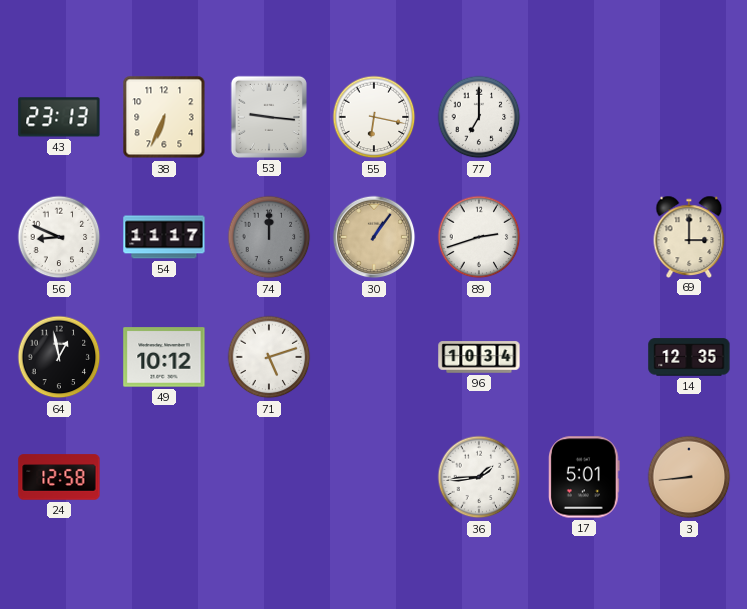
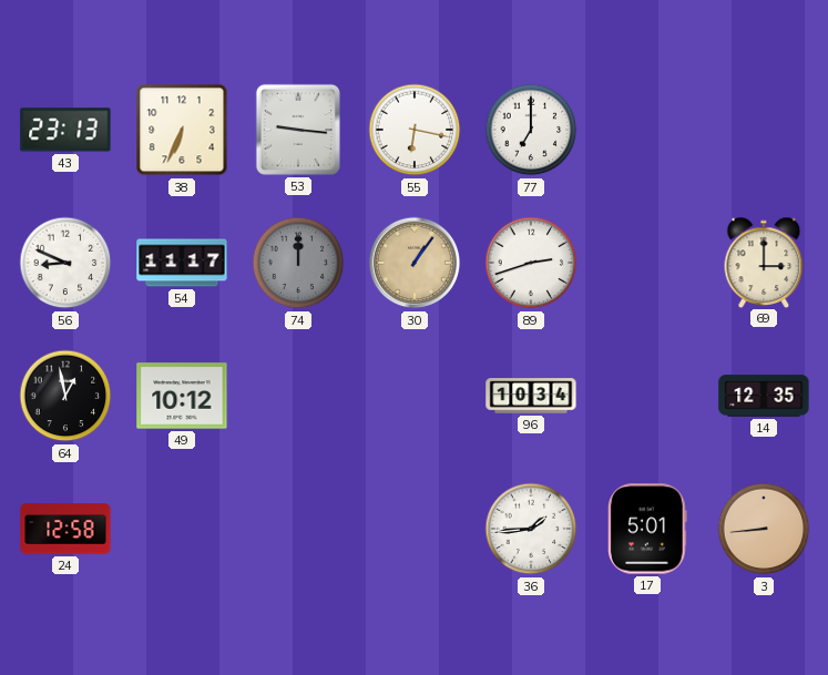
71: 5:12 -> none
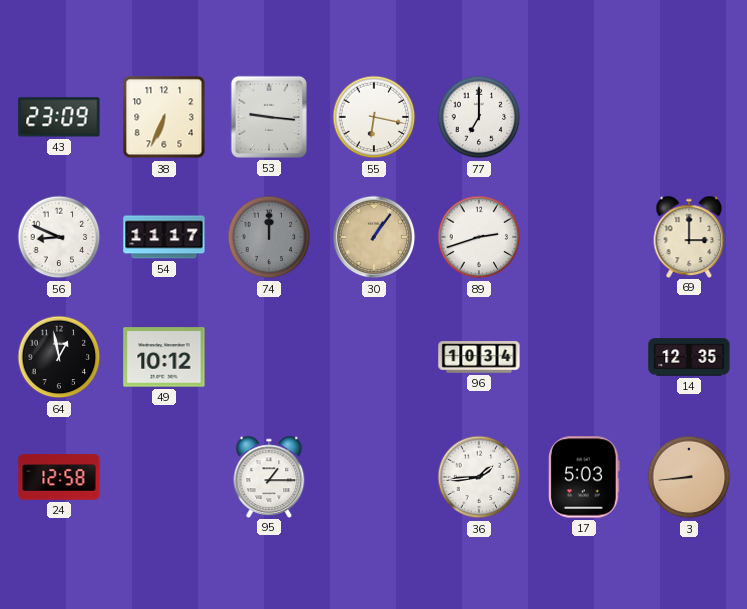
43: 23:13 -> 23:09
95: none -> 1:15
17: 5:01 -> 5:03
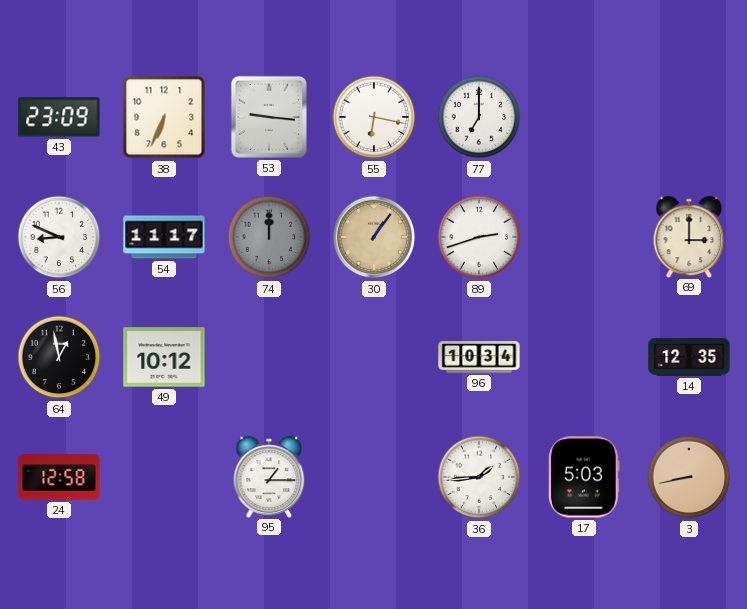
3: 8:44 -> 8:43
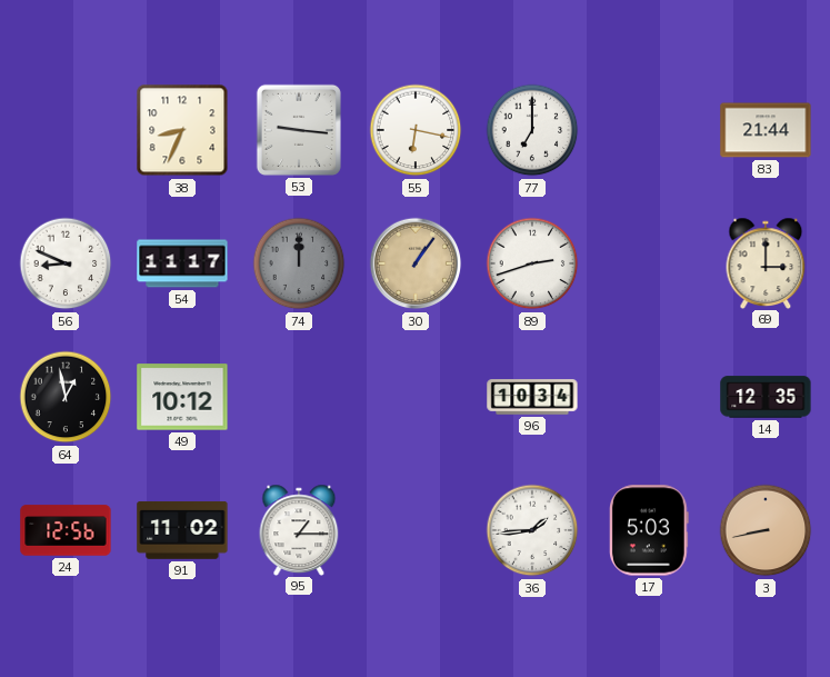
43: 23:09 -> none
38: 6:34 -> 8:34
83: none -> 21:44
24: 12:58 -> 12:56
91: none -> 11:02
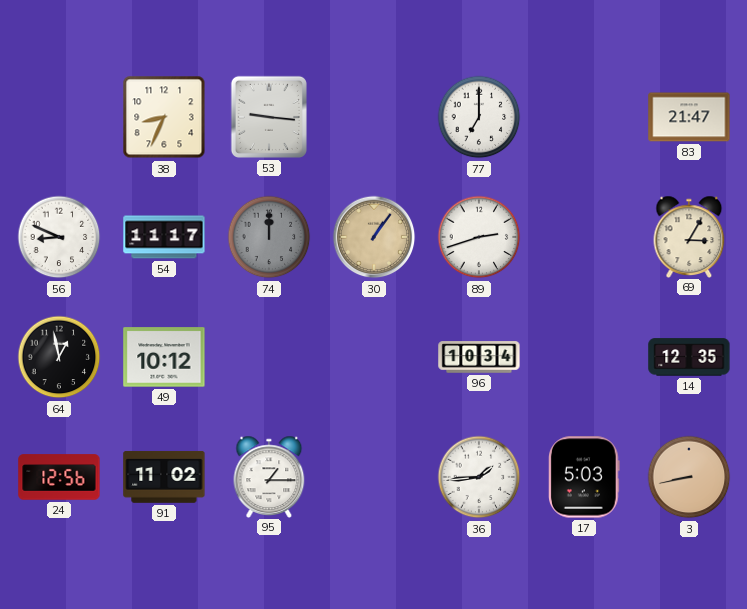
55: 6:17 -> none
83: 21:44 -> 21:47
69: 3:00 -> 3:05
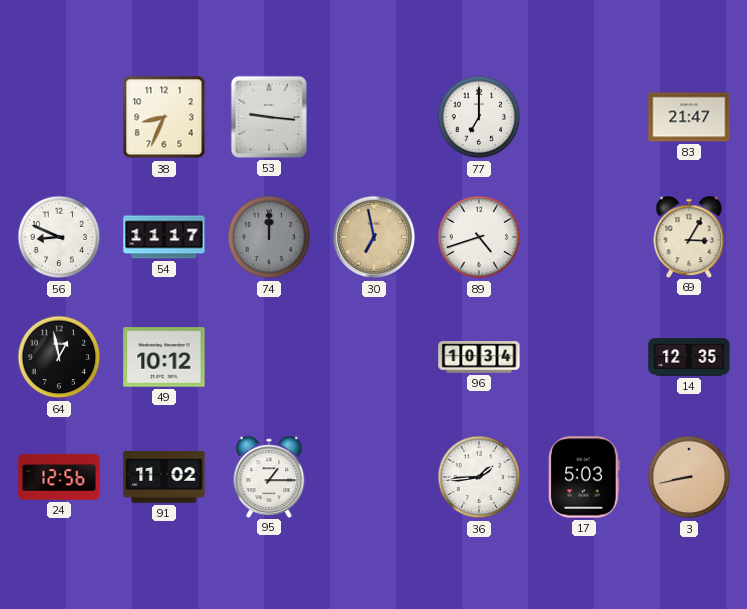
30: 1:06 -> 6:58
89: 2:42 -> 4:42
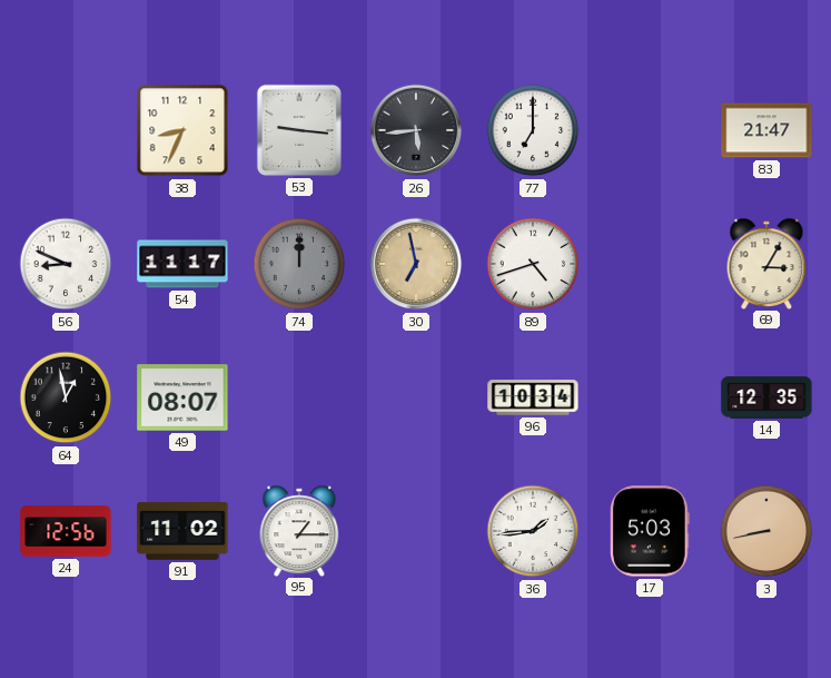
26: none -> 5:44
49: 10:12 -> 08:07
